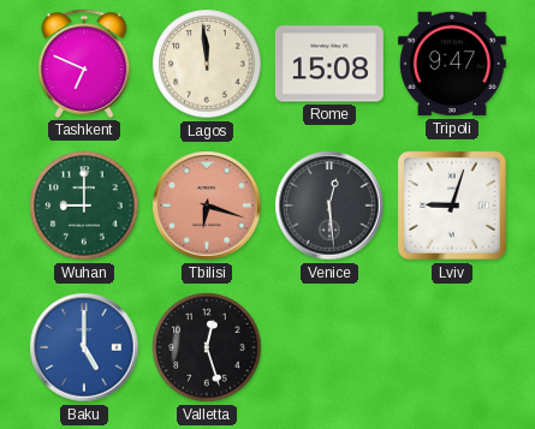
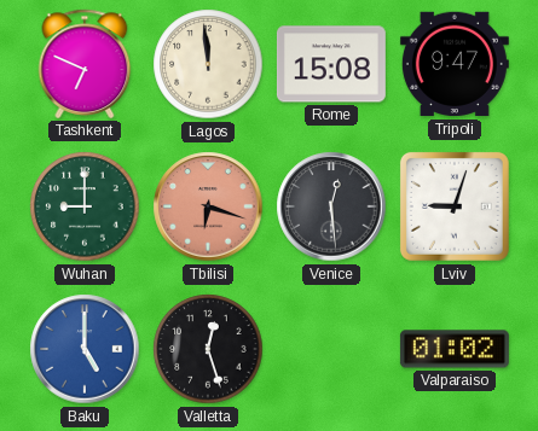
Valparaiso: none -> 01:02
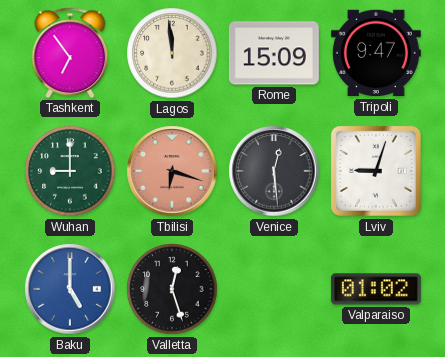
Tashkent: 6:49 -> 6:54
Rome: 15:08 -> 15:09
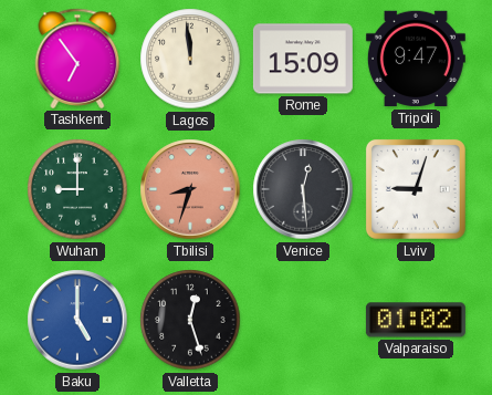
Tbilisi: 6:18 -> 8:33
